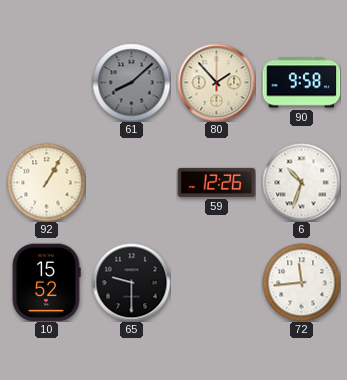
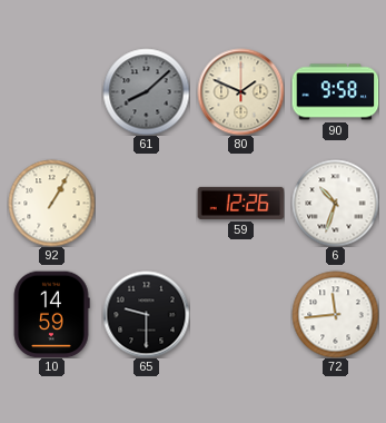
80: 1:53 -> 1:49
10: 15:52 -> 14:59
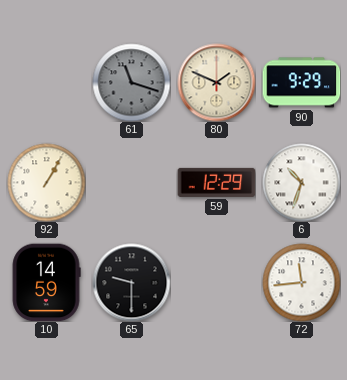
61: 8:08 -> 11:18
90: 9:58 -> 9:29
59: 12:26 -> 12:29
